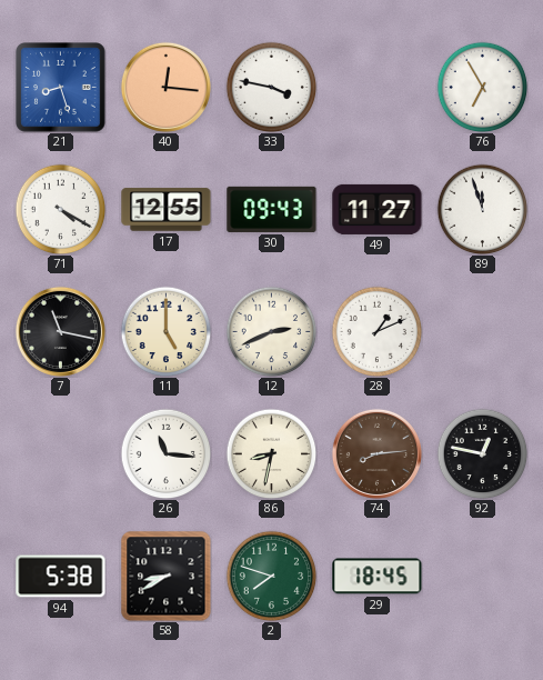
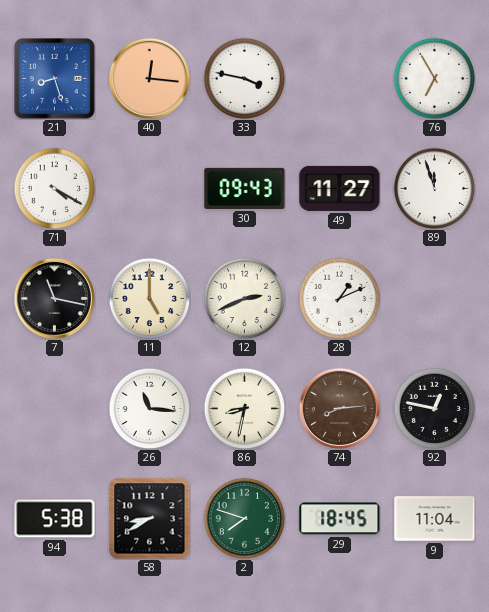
17: 12:55 -> none
9: none -> 11:04
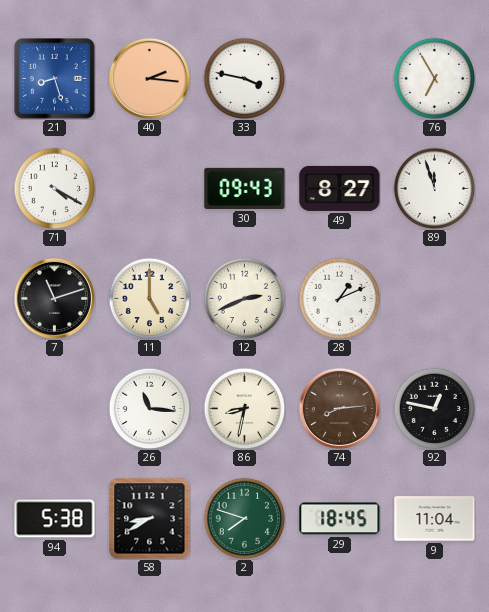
40: 12:16 -> 2:16
49: 11:27 -> 8:27
7: 11:17 -> 11:12
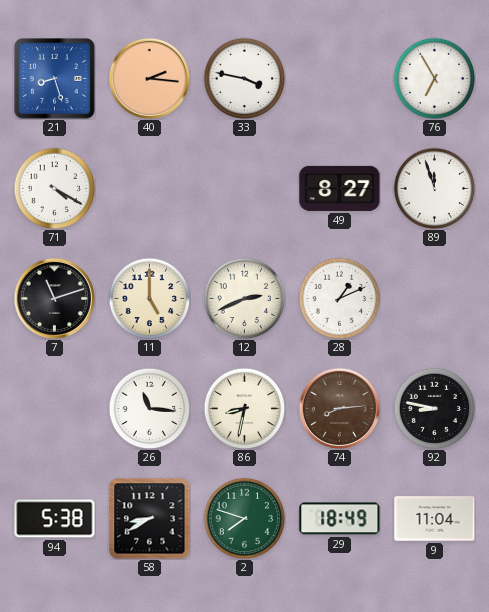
30: 09:43 -> none
92: 12:47 -> 8:47
29: 18:45 -> 18:49
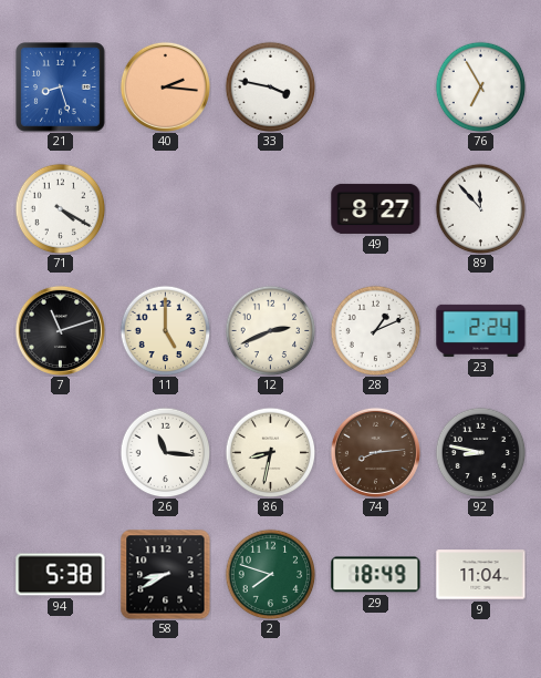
89: 11:57 -> 11:53
23: none -> 2:24
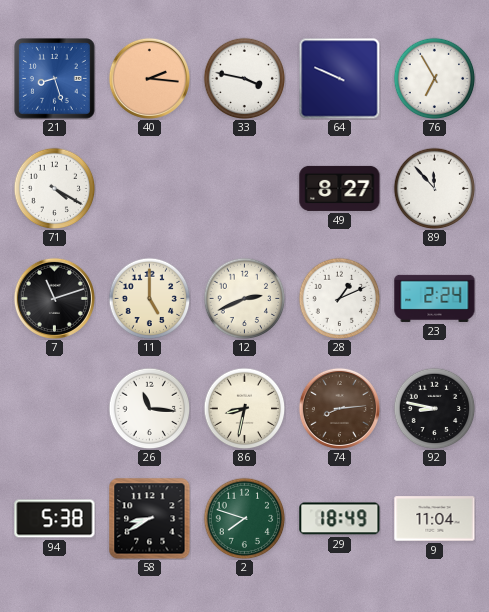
64: none -> 9:49
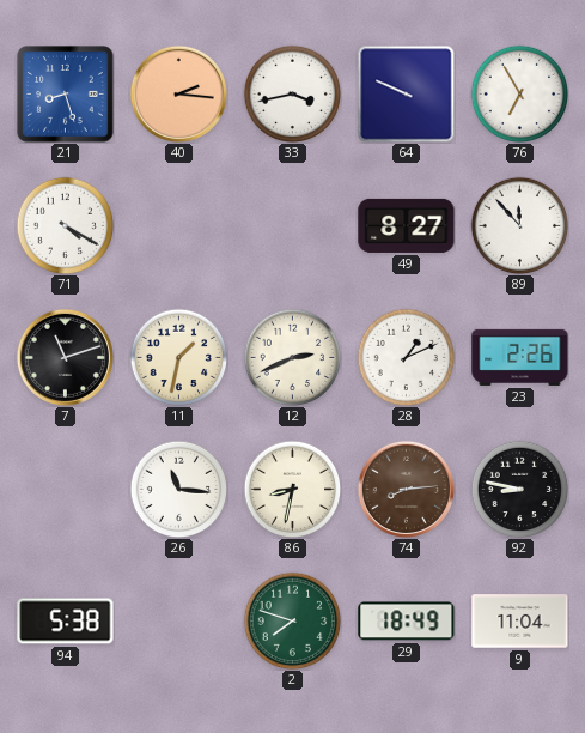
33: 3:47 -> 3:43
11: 5:00 -> 1:32
23: 2:24 -> 2:26
58: 8:40 -> none
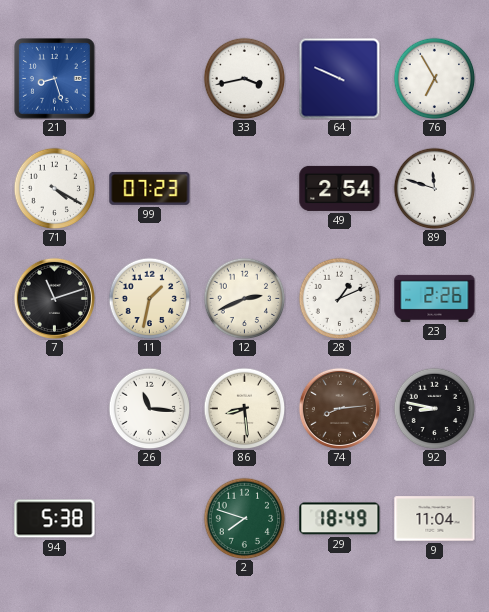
40: 2:16 -> none
99: none -> 07:23
49: 8:27 -> 2:54
89: 11:53 -> 11:48
86: 8:32 -> 8:29
